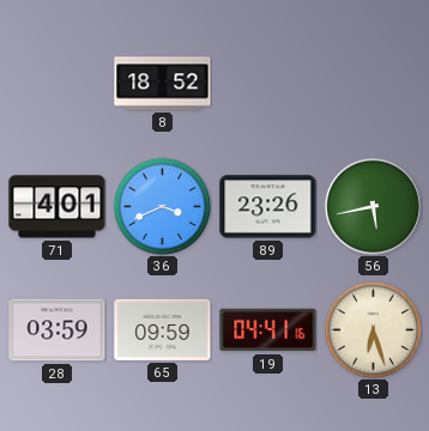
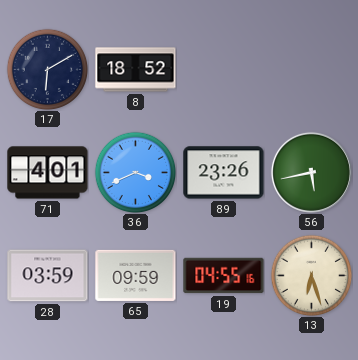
17: none -> 6:10
19: 04:41 -> 04:55
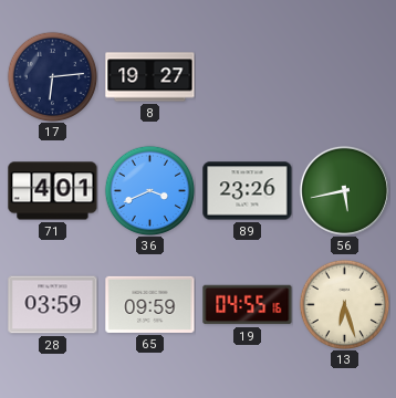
17: 6:10 -> 6:14
8: 18:52 -> 19:27
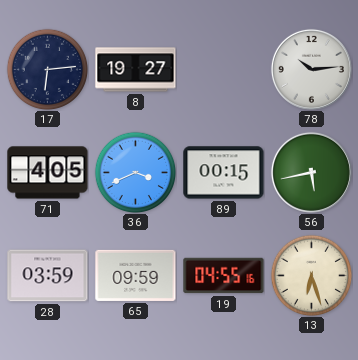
78: none -> 10:14
71: 4:01 -> 4:05
89: 23:26 -> 00:15
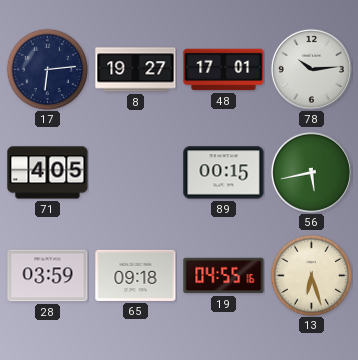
48: none -> 17:01
36: 3:41 -> none
65: 09:59 -> 09:18
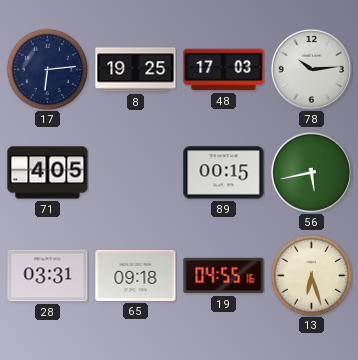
8: 19:27 -> 19:25
48: 17:01 -> 17:03
28: 03:59 -> 03:31
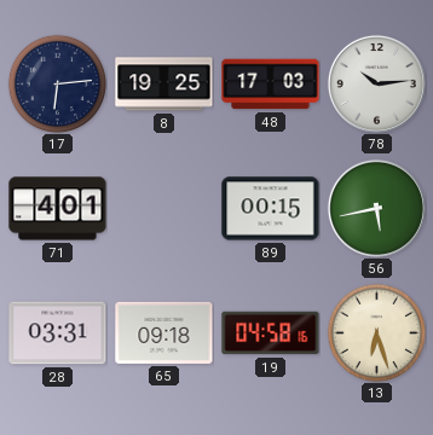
71: 4:05 -> 4:01
19: 04:55 -> 04:58
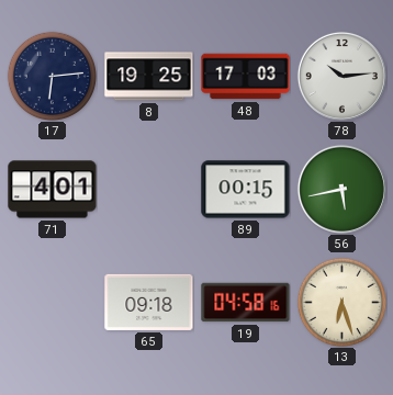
28: 03:31 -> none
